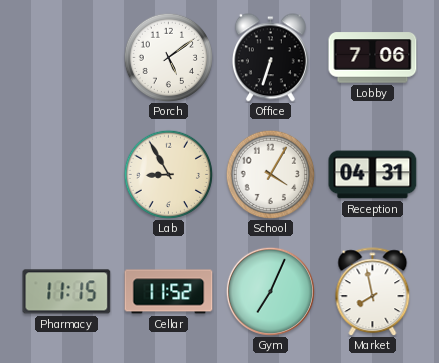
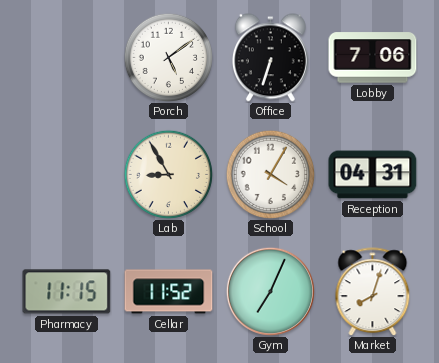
Market: 7:58 -> 8:03
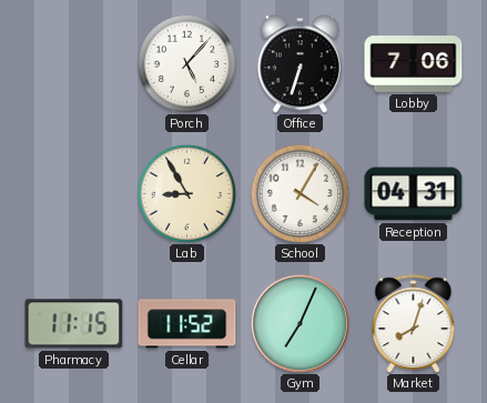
Porch: 5:09 -> 5:07
